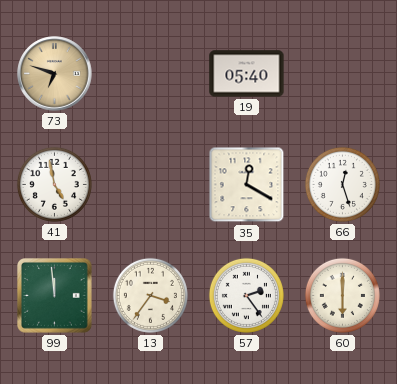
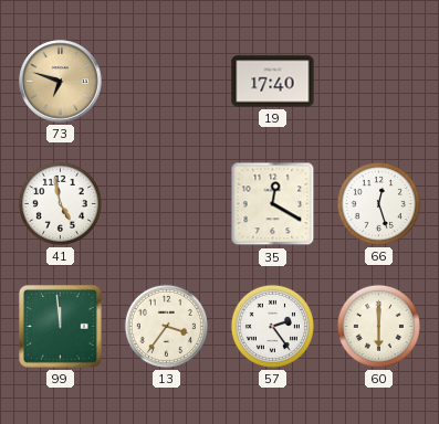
19: 05:40 -> 17:40
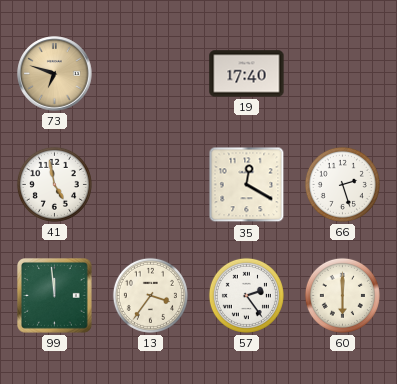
66: 12:27 -> 2:27
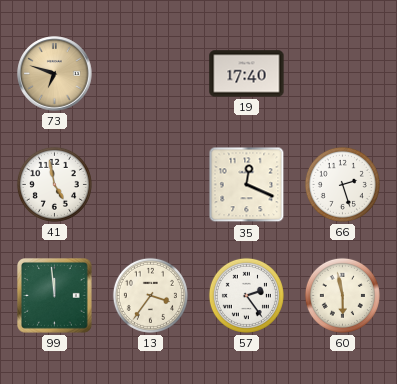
35: 12:20 -> 12:19
60: 6:00 -> 5:58
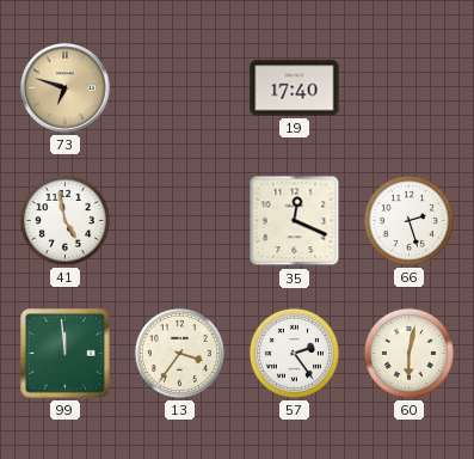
60: 5:58 -> 6:02
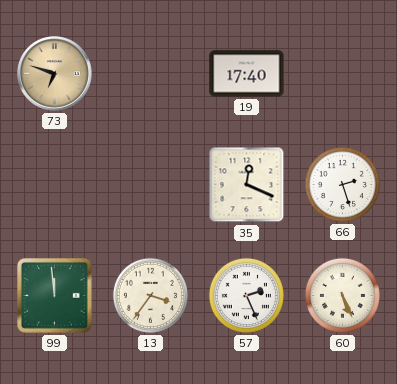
41: 4:58 -> none
57: 2:24 -> 2:26
60: 6:02 -> 5:26
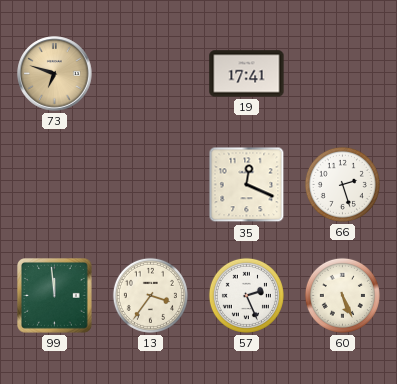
19: 17:40 -> 17:41
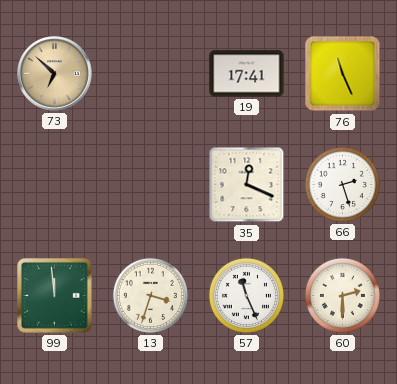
73: 6:48 -> 6:52
76: none -> 11:26
13: 3:36 -> 3:33
57: 2:26 -> 11:26
60: 5:26 -> 2:30
